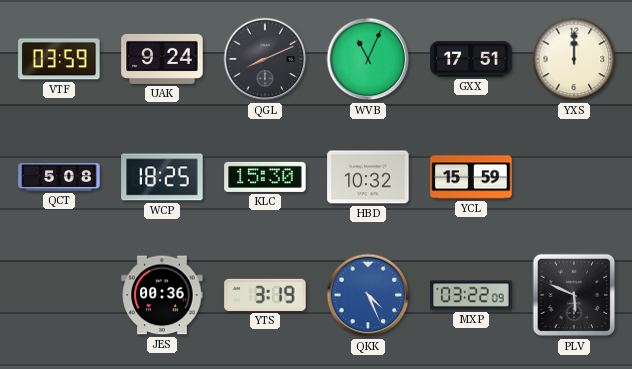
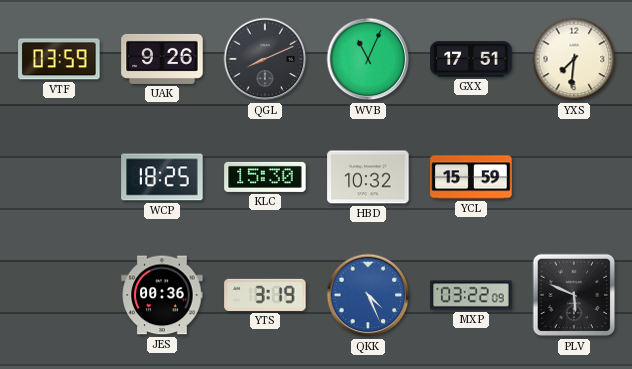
UAK: 9:24 -> 9:26
YXS: 12:00 -> 7:31
QCT: 5:08 -> none
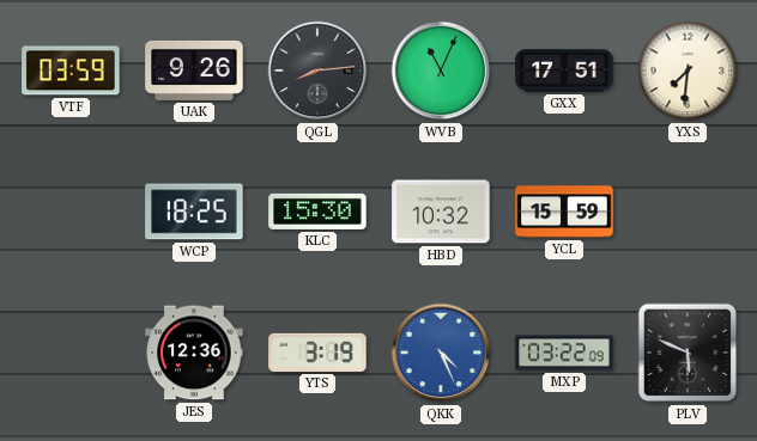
QGL: 8:11 -> 8:14
JES: 00:36 -> 12:36
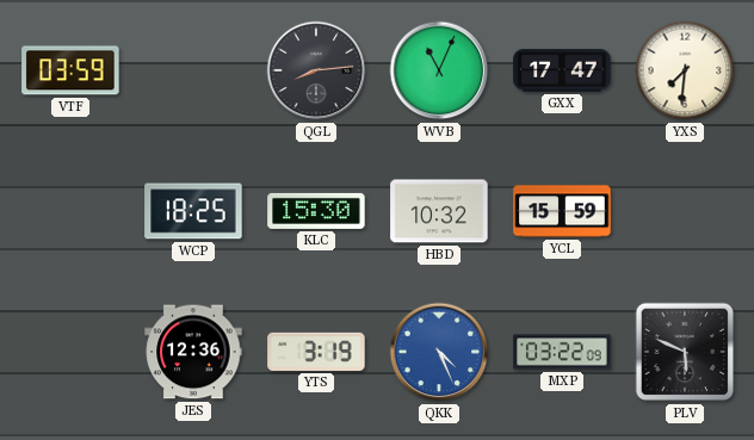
UAK: 9:26 -> none
GXX: 17:51 -> 17:47
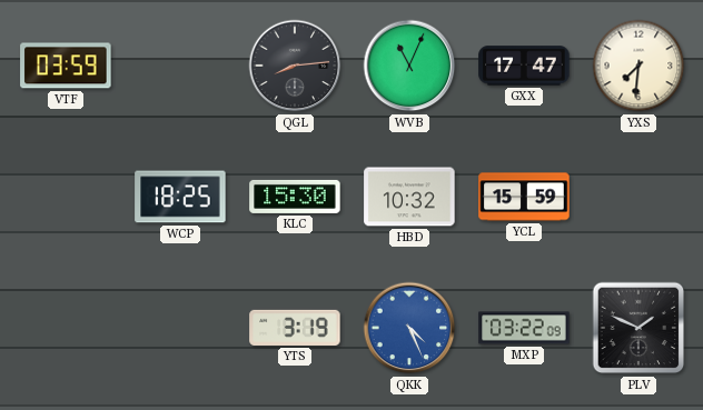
JES: 12:36 -> none
PLV: 5:49 -> 1:49
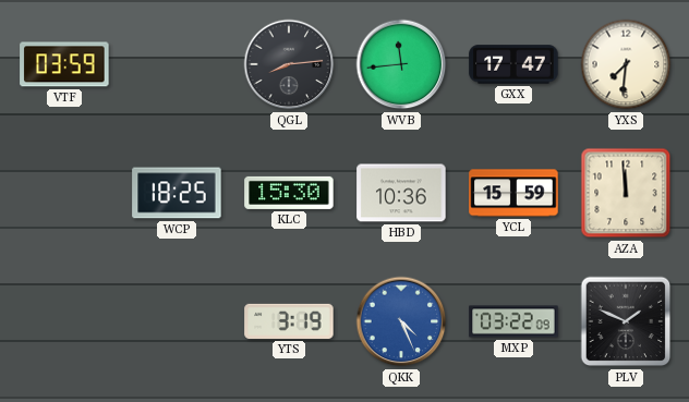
WVB: 11:04 -> 11:44
HBD: 10:32 -> 10:36
AZA: none -> 11:59
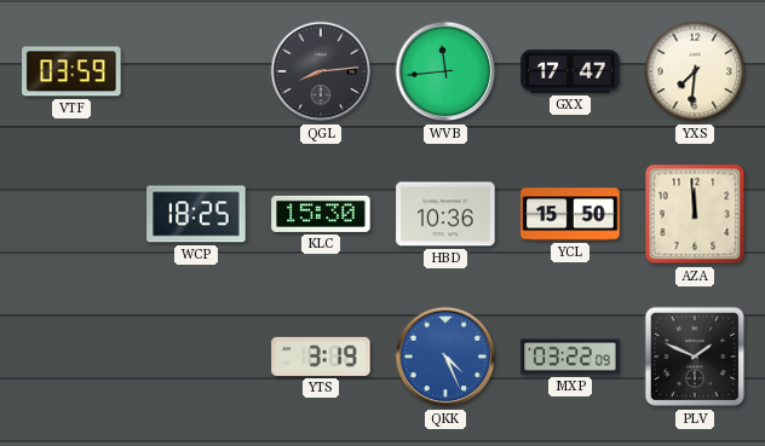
YCL: 15:59 -> 15:50
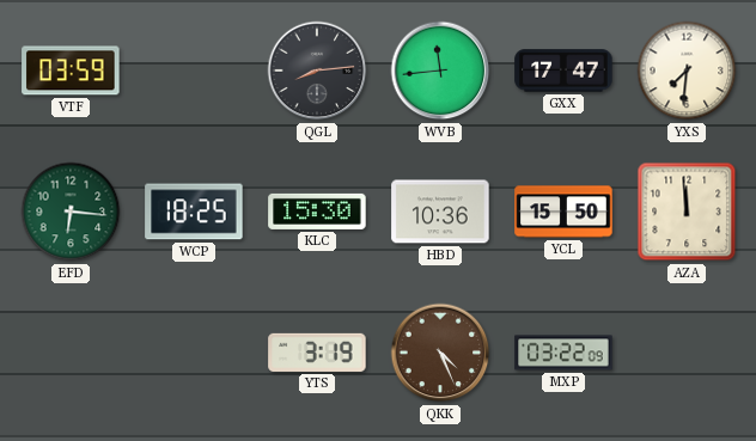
EFD: none -> 6:16
QKK dial: blue -> brown
PLV: 1:49 -> none
